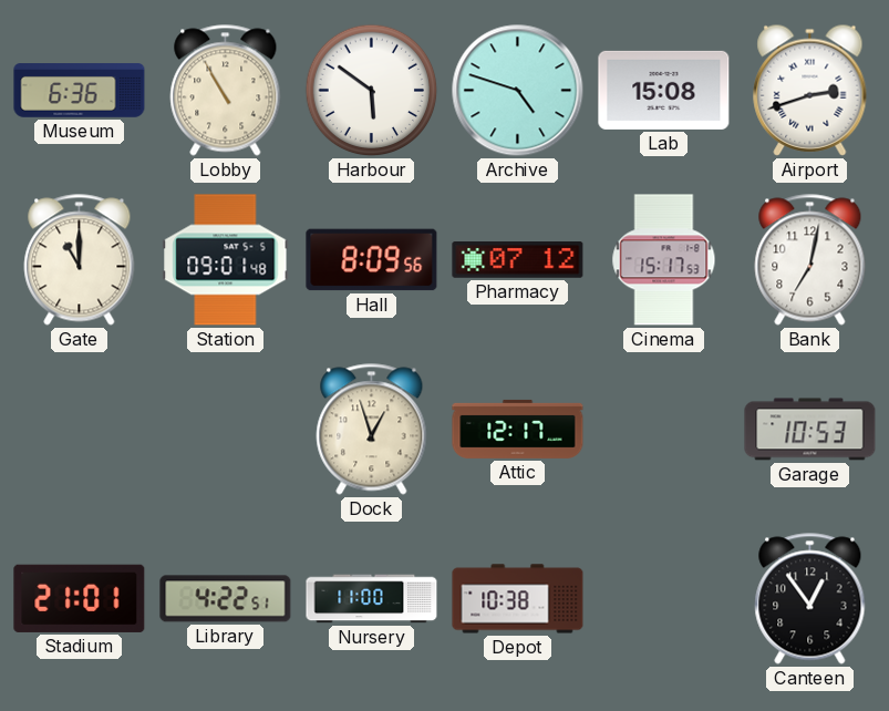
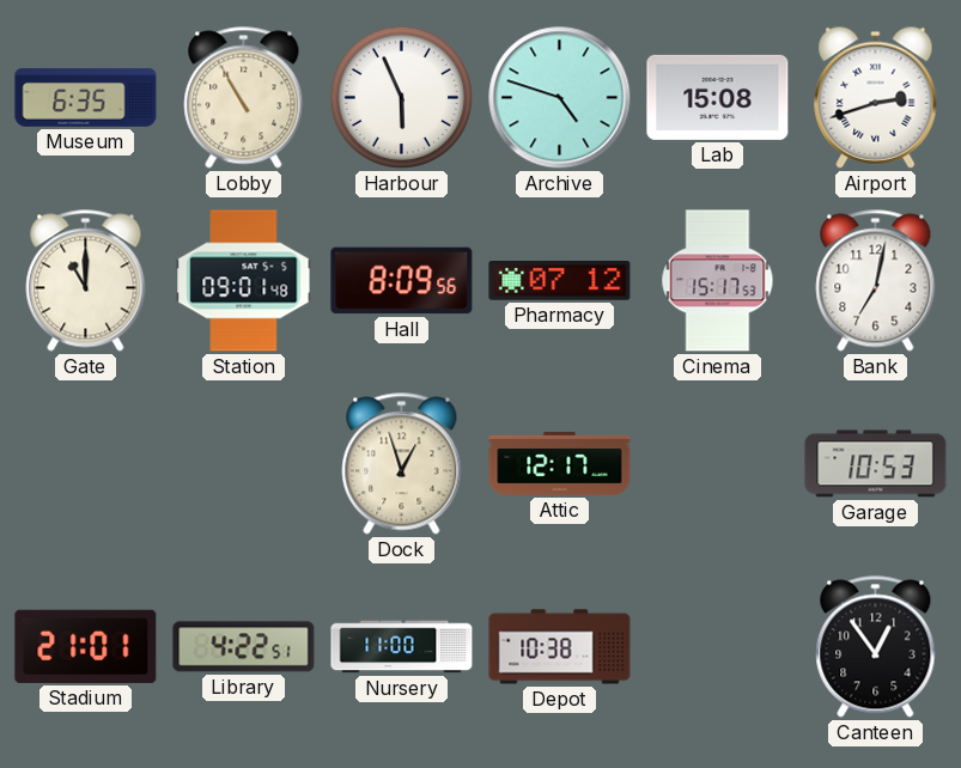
Museum: 6:36 -> 6:35
Harbour: 5:51 -> 5:56
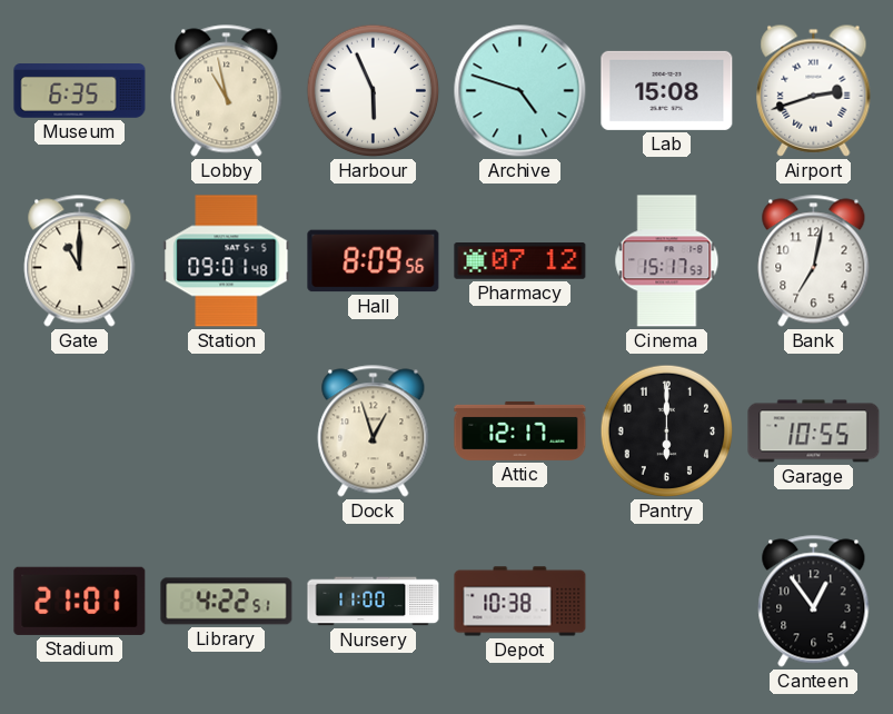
Lobby: 10:55 -> 10:58
Pantry: none -> 6:00
Garage: 10:53 -> 10:55
